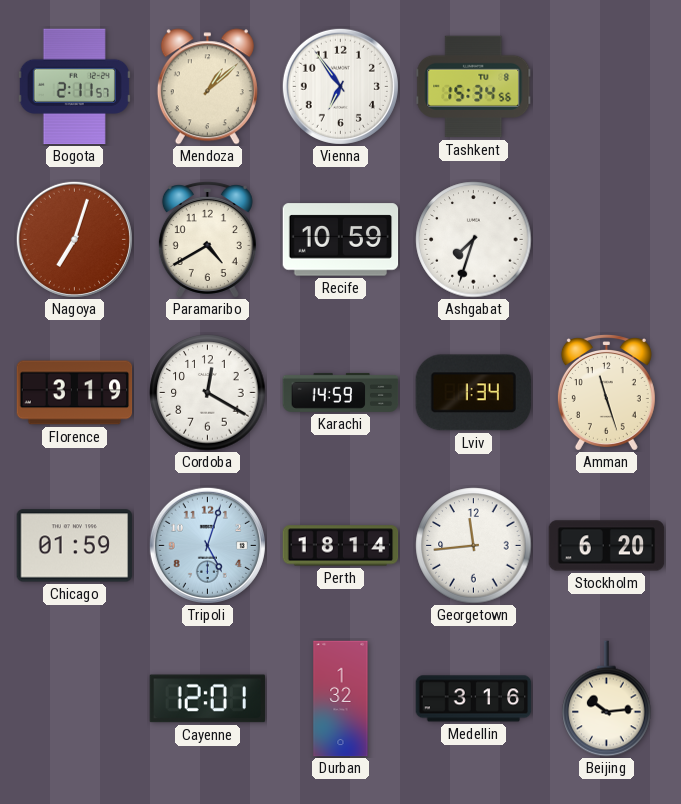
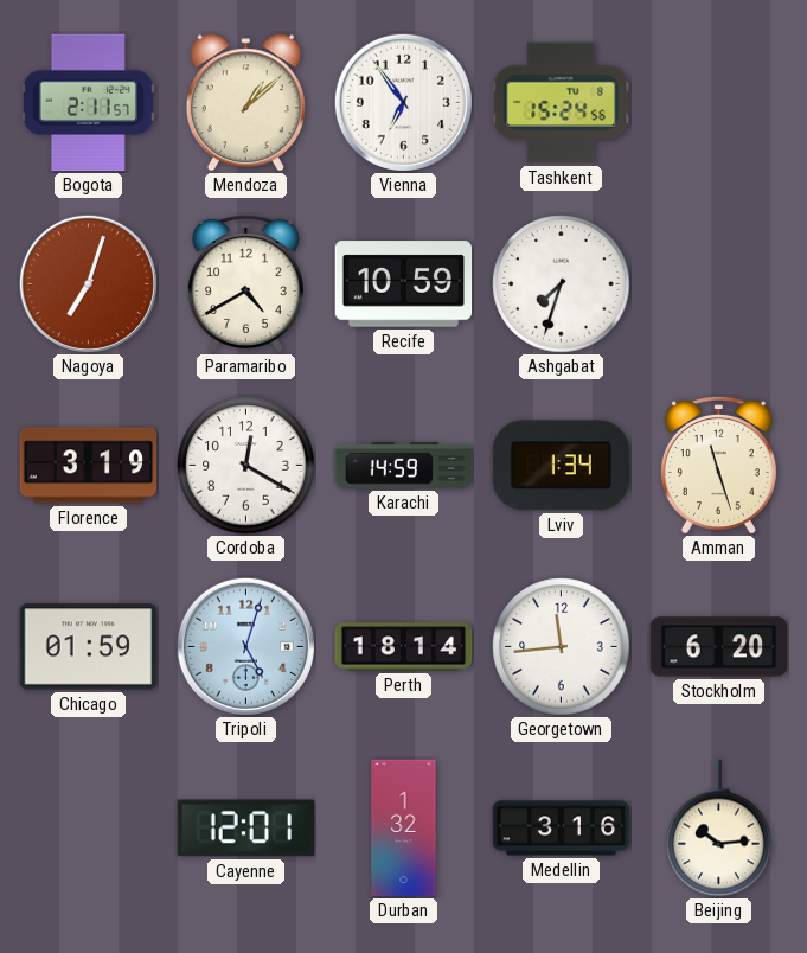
Tashkent: 15:34 -> 15:24
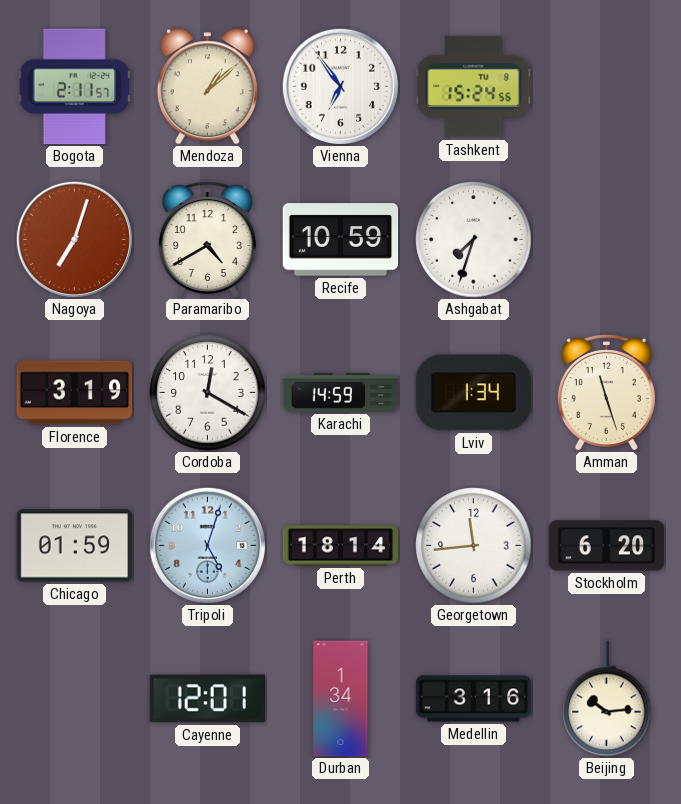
Durban: 1:32 -> 1:34
